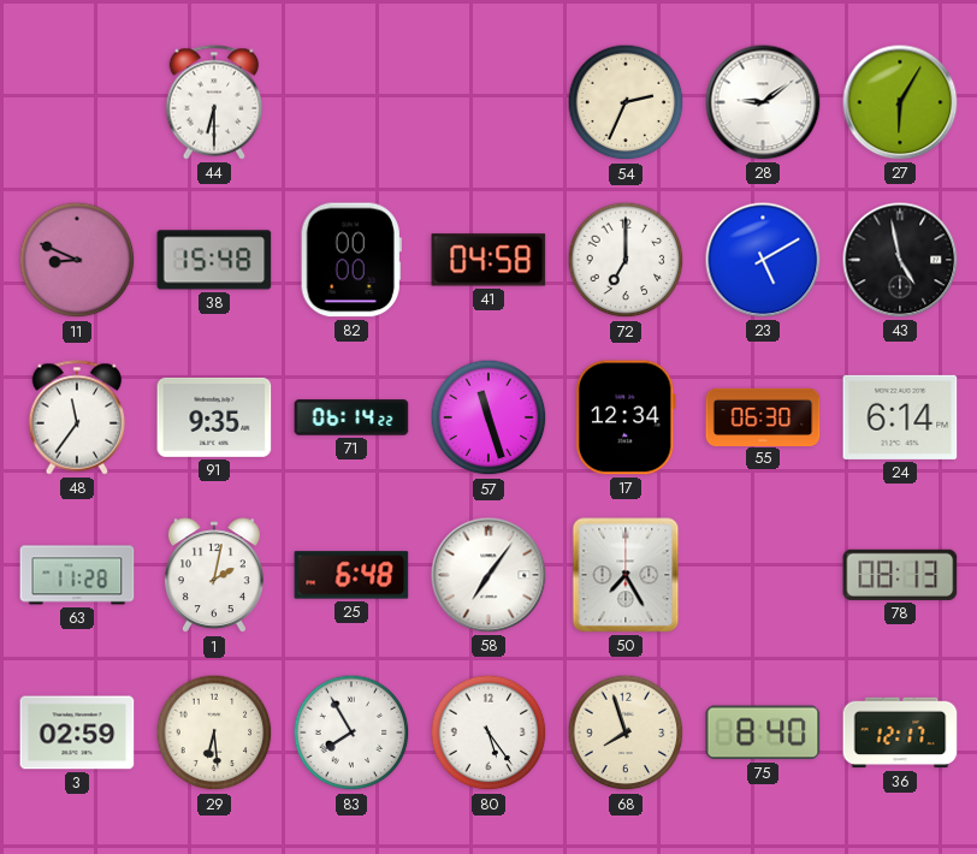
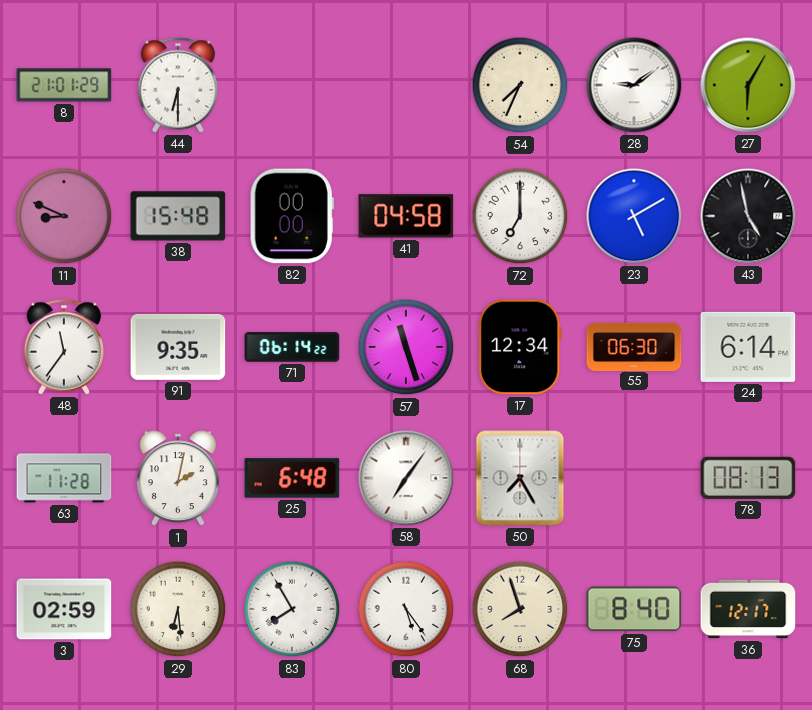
8: none -> 21:01
54: 2:34 -> 7:34
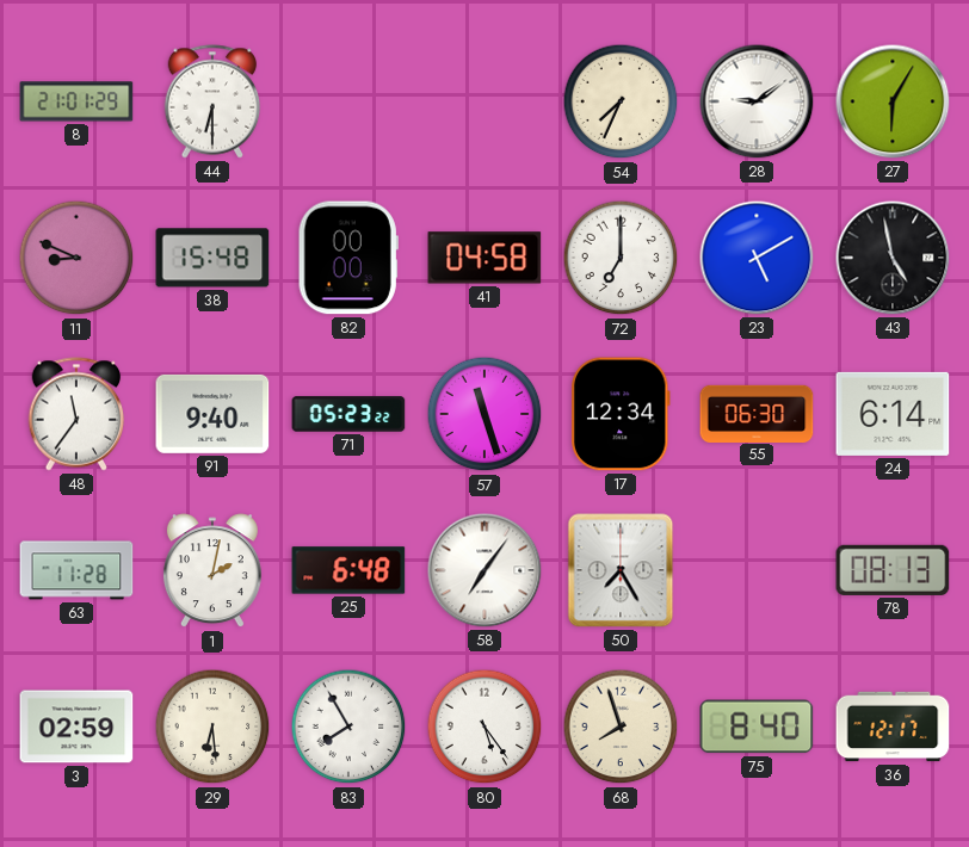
91: 9:35 -> 9:40
71: 06:14 -> 05:23
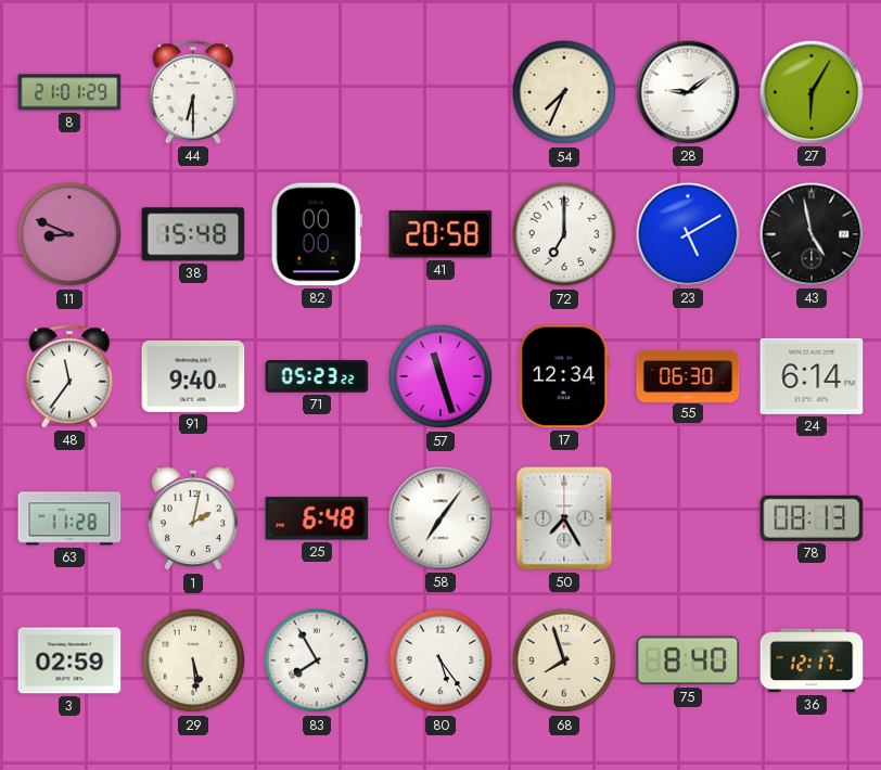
41: 04:58 -> 20:58
29: 6:29 -> 5:29
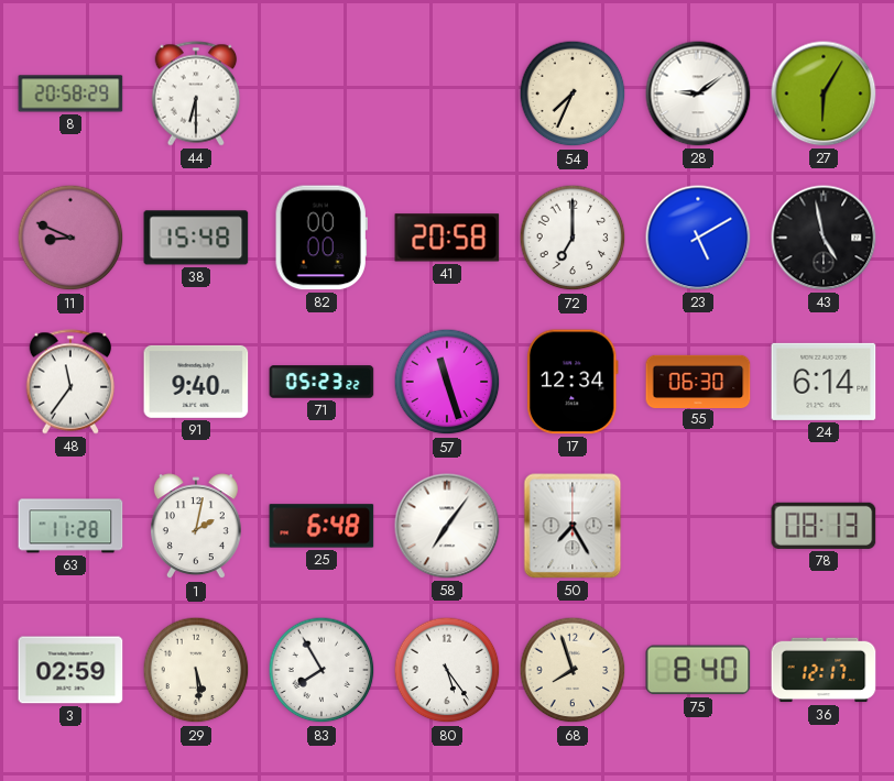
8: 21:01 -> 20:58
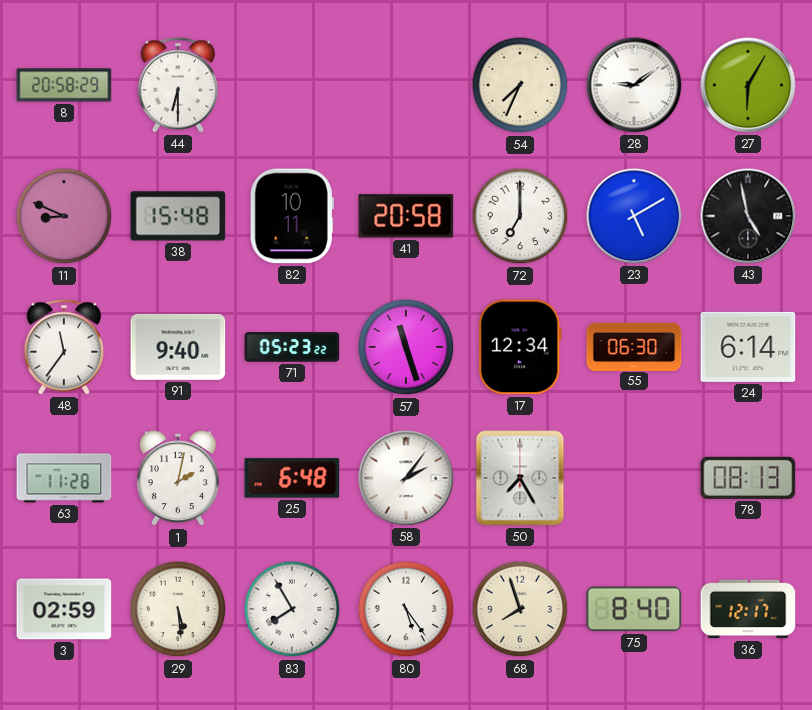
82: 00:00 -> 10:11
58: 7:06 -> 2:06
